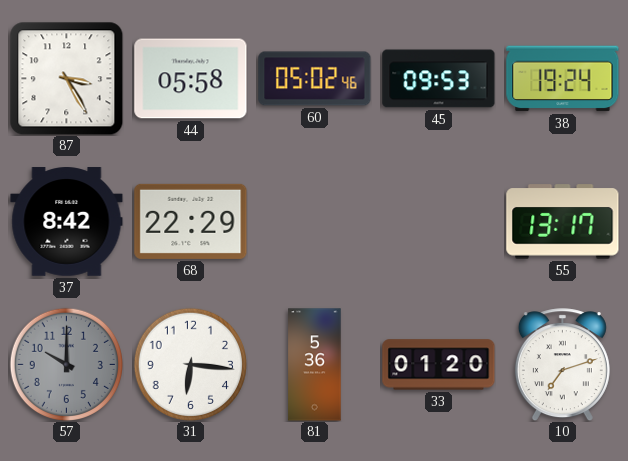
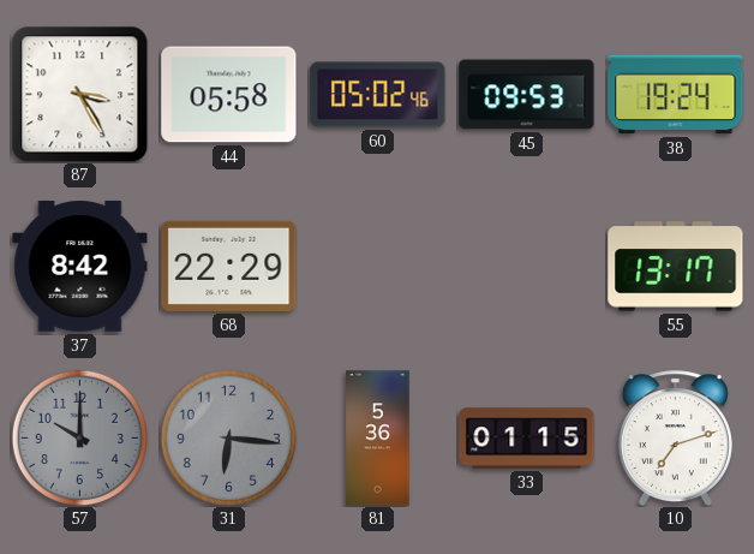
31 dial: white -> grey
33: 01:20 -> 01:15
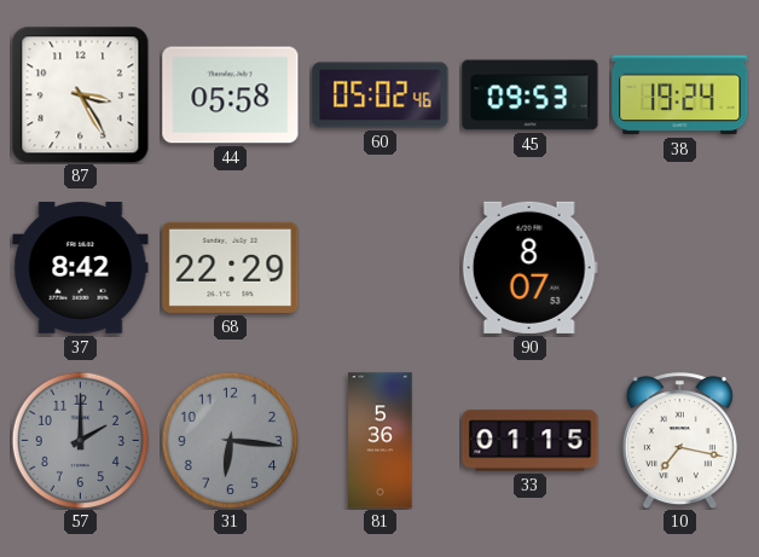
90: none -> 8:07
55: 13:17 -> none
57: 10:00 -> 2:00
10: 7:12 -> 7:17
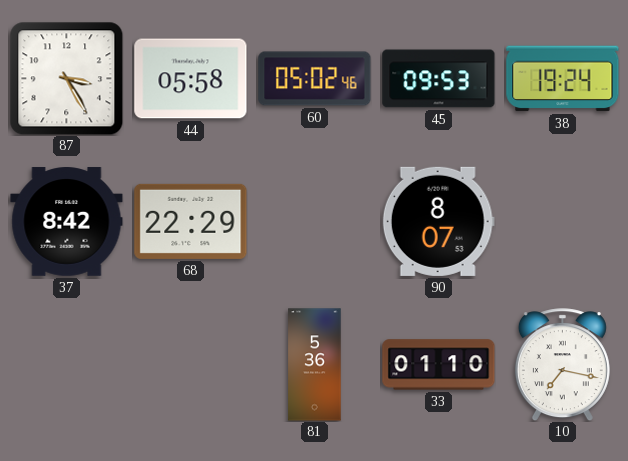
57: 2:00 -> none
31: 6:16 -> none
33: 01:15 -> 01:10
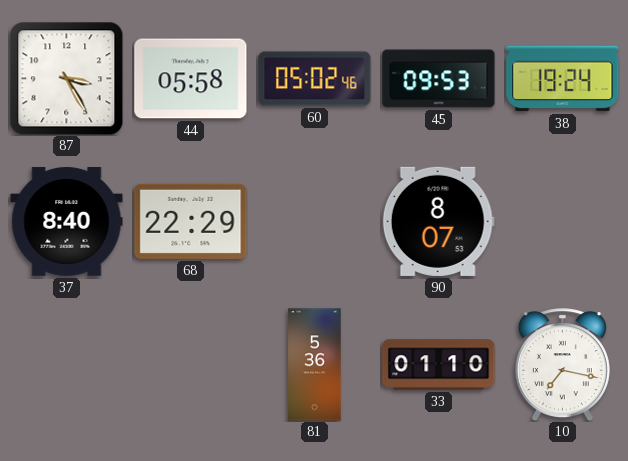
37: 8:42 -> 8:40
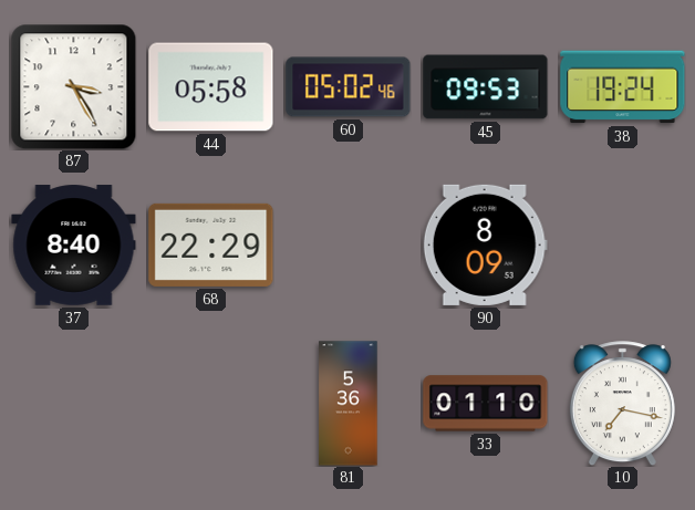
90: 8:07 -> 8:09
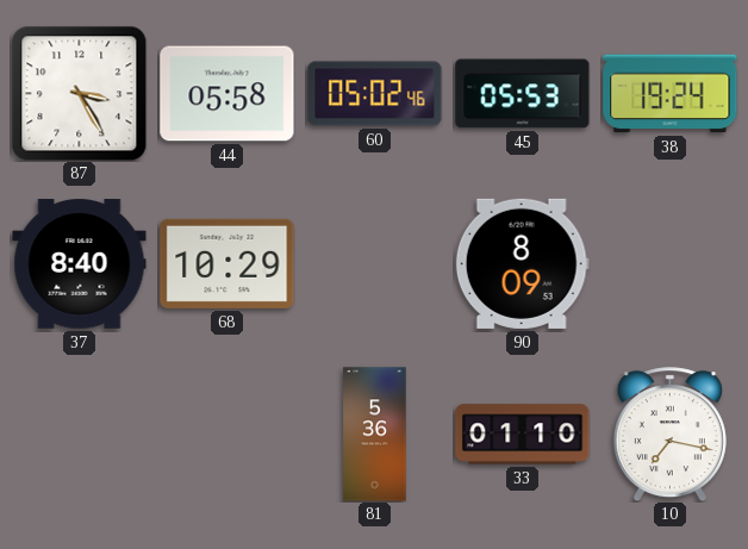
45: 09:53 -> 05:53
68: 22:29 -> 10:29
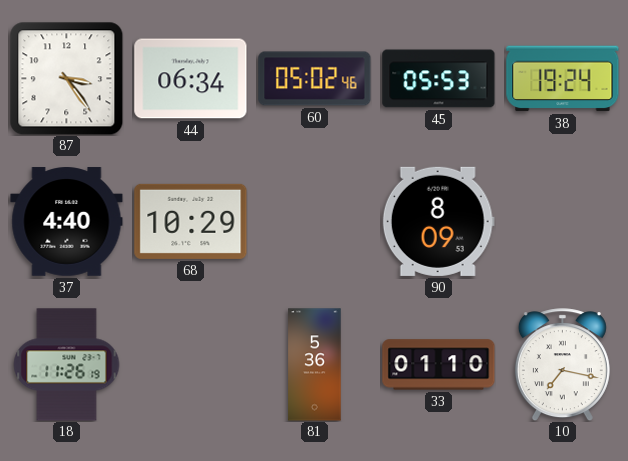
87: 3:25 -> 3:24
44: 05:58 -> 06:34
37: 8:40 -> 4:40
18: none -> 11:26
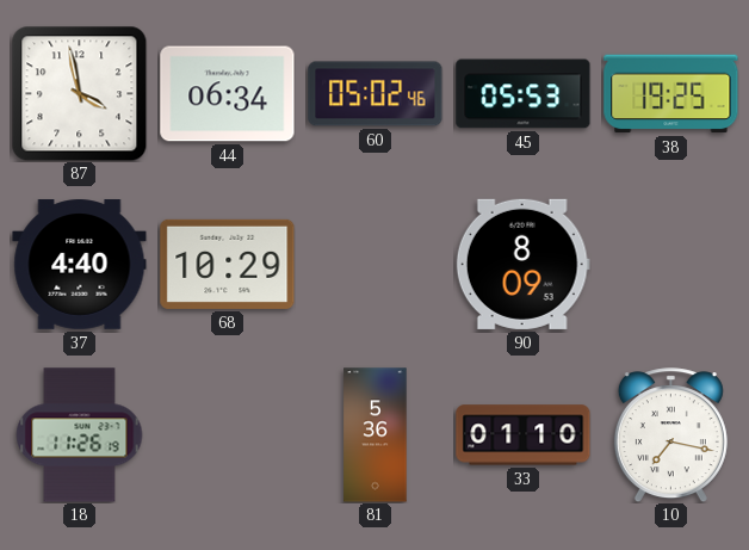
87: 3:24 -> 3:58
38: 19:24 -> 19:25
